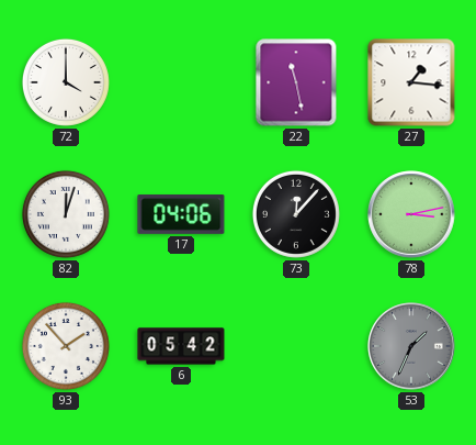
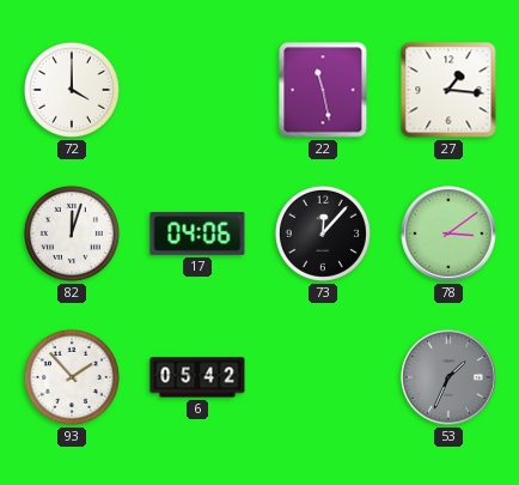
78: 3:13 -> 3:09
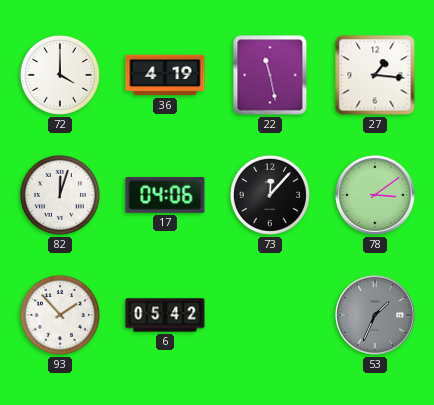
36: none -> 4:19
